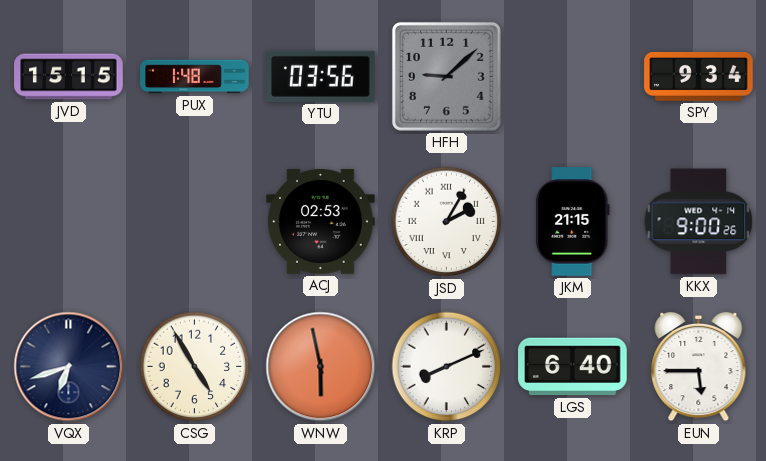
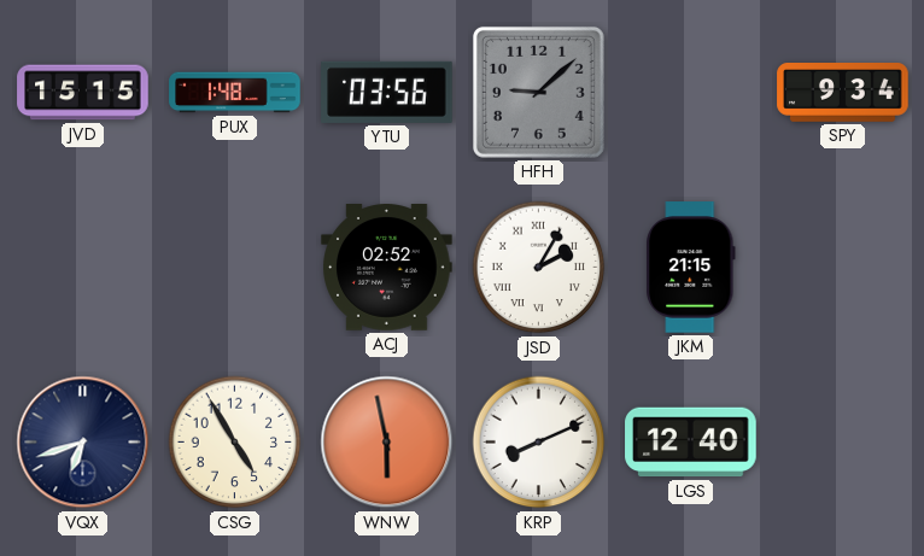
ACJ: 02:53 -> 02:52
KKX: 9:00 -> none
LGS: 6:40 -> 12:40
EUN: 5:45 -> none
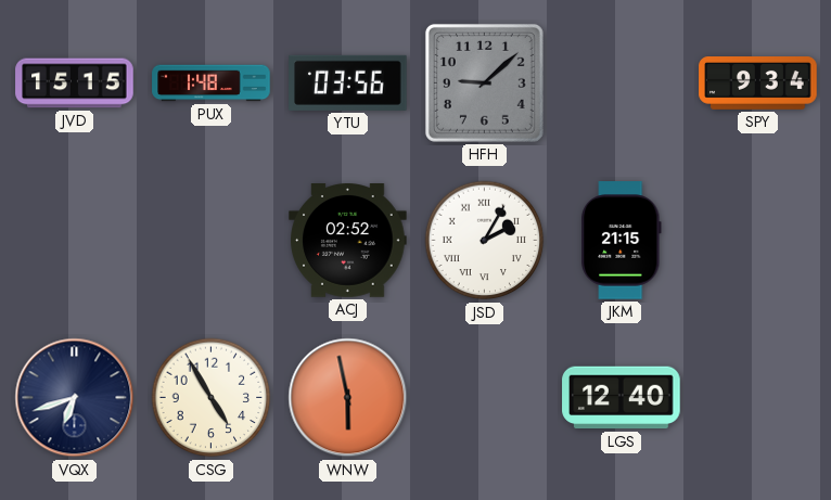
KRP: 8:11 -> none
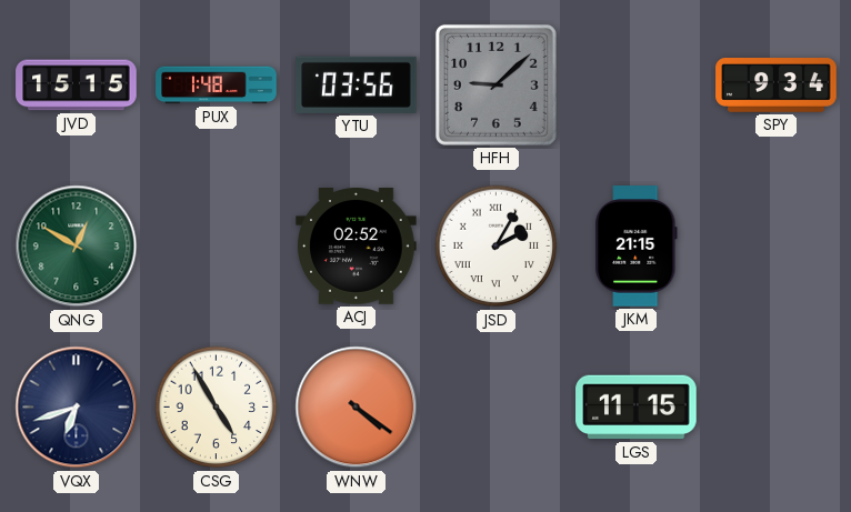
QNG: none -> 12:50
WNW: 5:58 -> 4:21
LGS: 12:40 -> 11:15
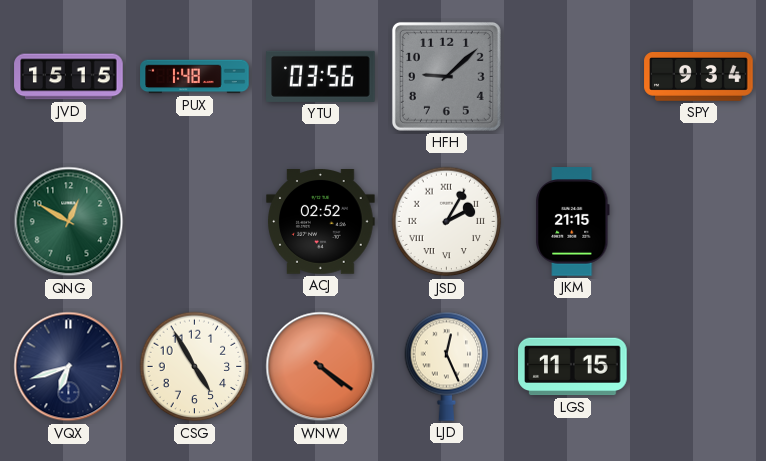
LJD: none -> 12:26
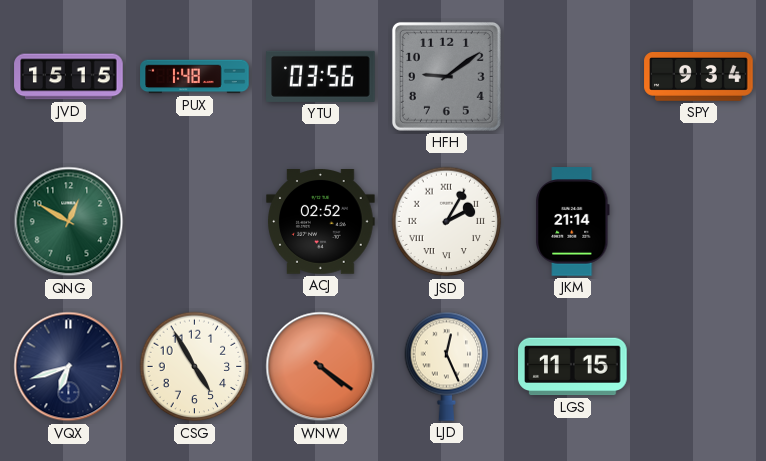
HFH: 9:08 -> 9:09
JKM: 21:15 -> 21:14
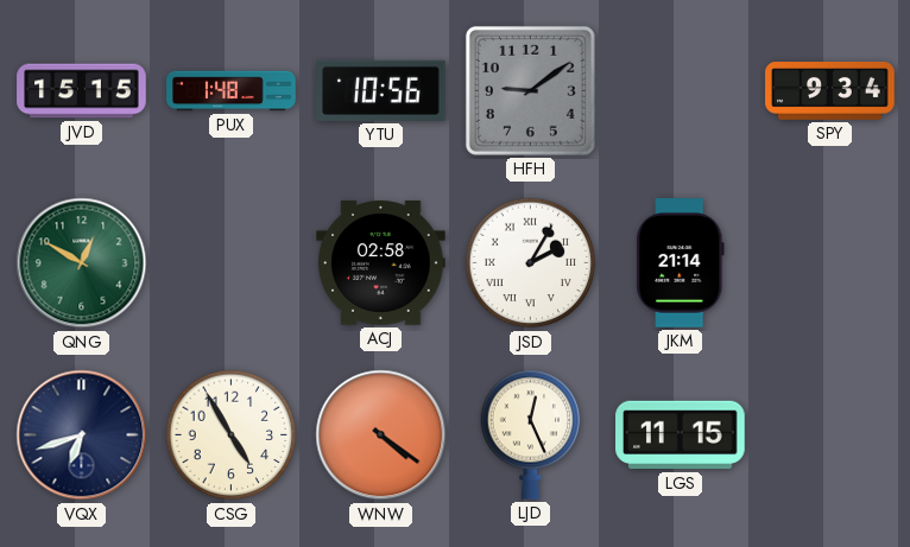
YTU: 03:56 -> 10:56
ACJ: 02:52 -> 02:58
